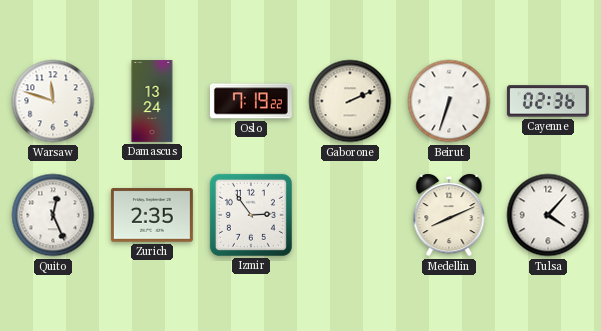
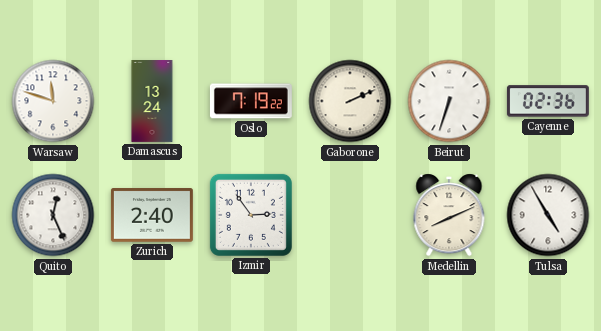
Zurich: 2:35 -> 2:40
Tulsa: 4:07 -> 4:55
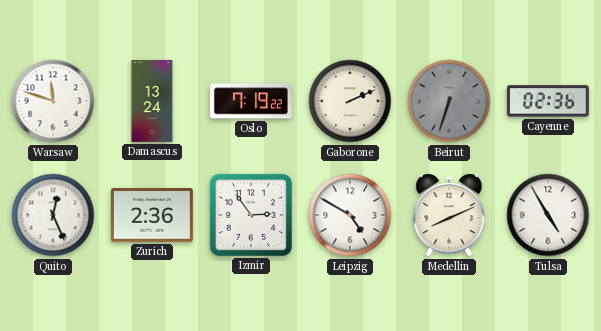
Beirut dial: white -> grey
Zurich: 2:40 -> 2:36
Leipzig: none -> 4:50
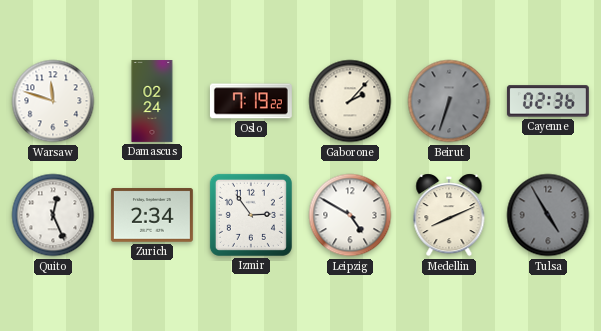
Damascus: 13:24 -> 02:24
Gaborone: 2:11 -> 2:07
Zurich: 2:36 -> 2:34
Tulsa dial: white -> grey
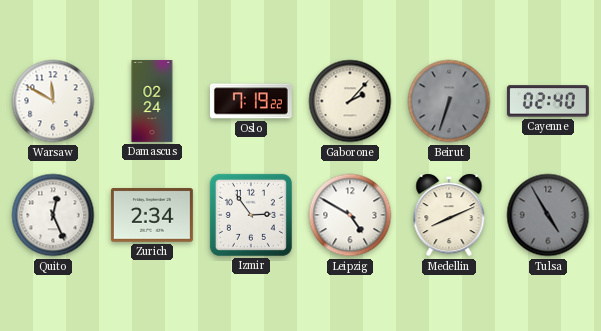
Warsaw: 11:48 -> 11:50
Cayenne: 02:36 -> 02:40
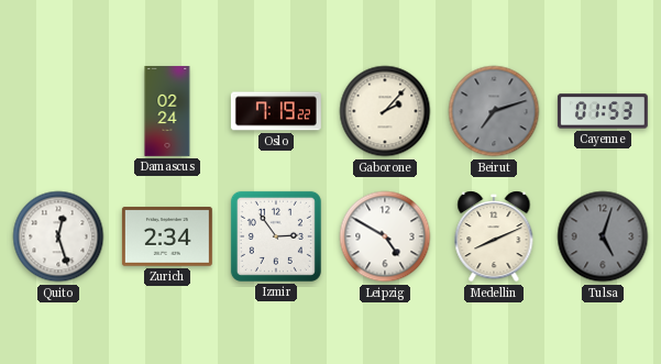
Warsaw: 11:50 -> none
Beirut: 6:33 -> 7:12
Cayenne: 02:40 -> 01:53
Quito: 12:26 -> 12:27
Tulsa: 4:55 -> 5:03
